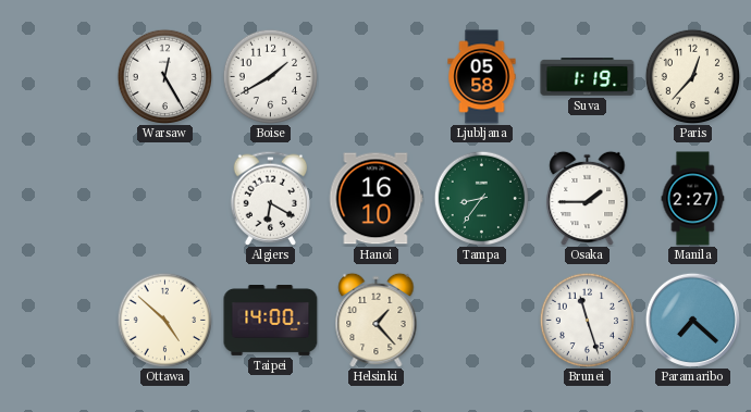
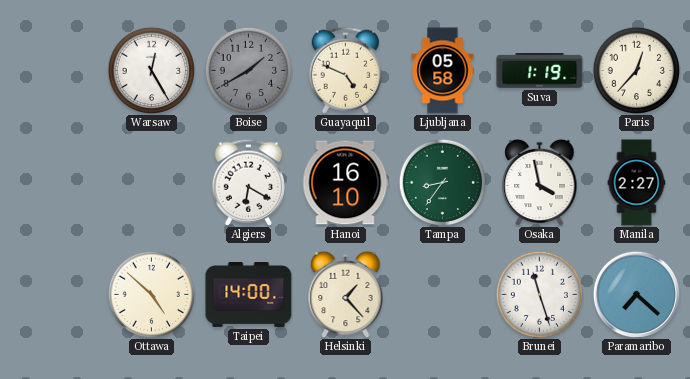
Boise dial: white -> grey
Guayaquil: none -> 4:49
Osaka: 1:45 -> 3:58
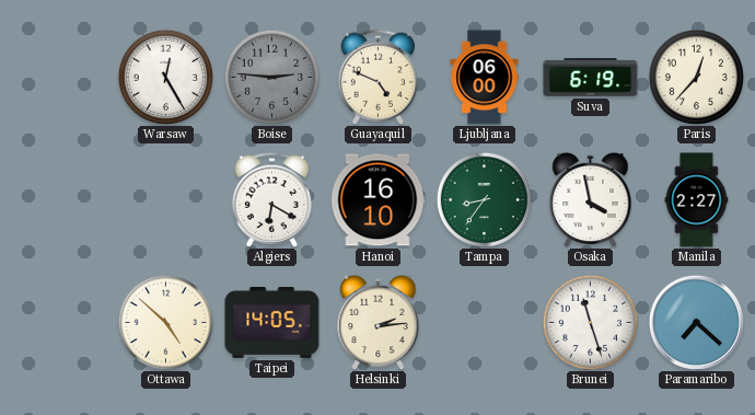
Boise: 1:40 -> 2:46
Ljubljana: 05:58 -> 06:00
Suva: 1:19 -> 6:19
Taipei: 14:00 -> 14:05
Helsinki: 1:23 -> 2:14
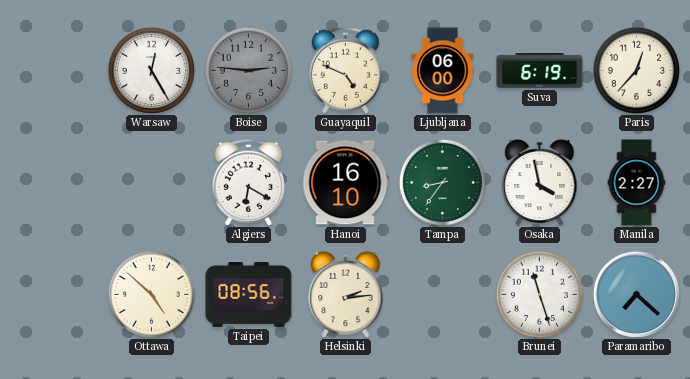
Taipei: 14:05 -> 08:56
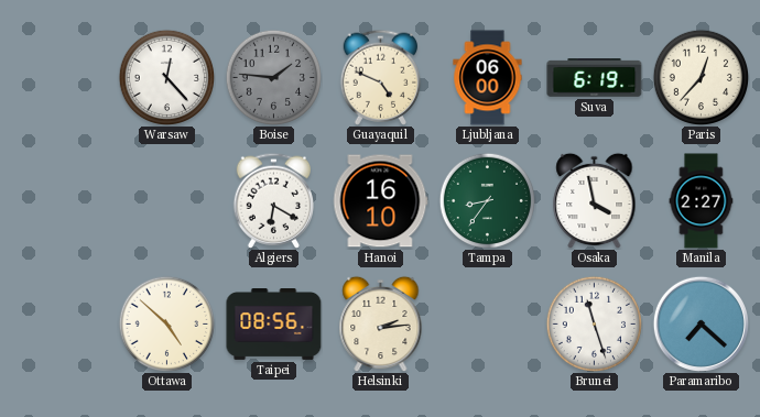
Warsaw: 12:25 -> 12:23
Boise: 2:46 -> 1:46
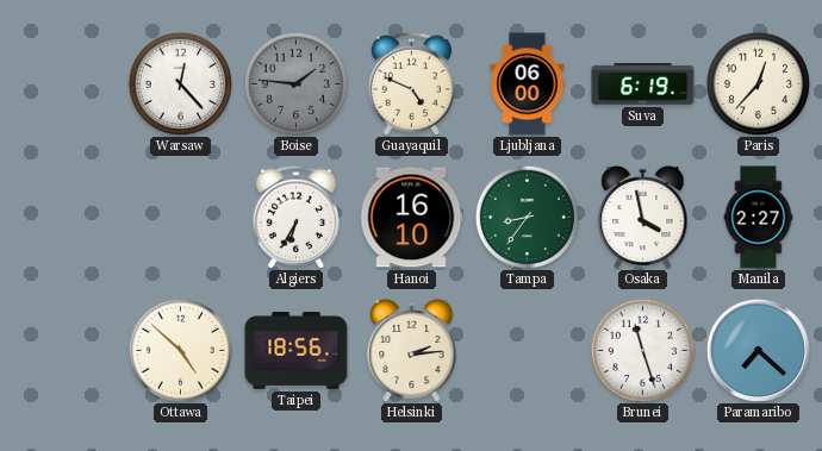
Algiers: 6:20 -> 6:35
Taipei: 08:56 -> 18:56
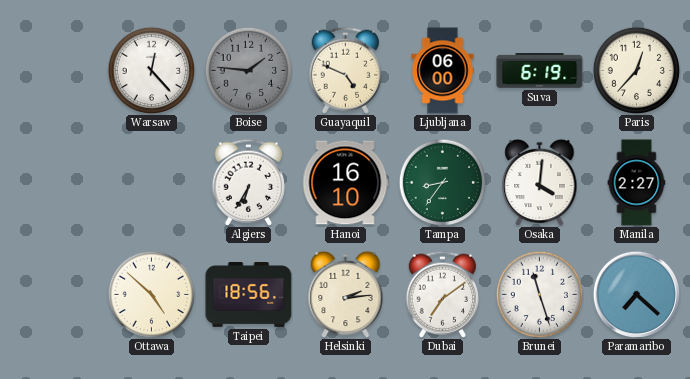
Osaka: 3:58 -> 4:01
Dubai: none -> 7:09
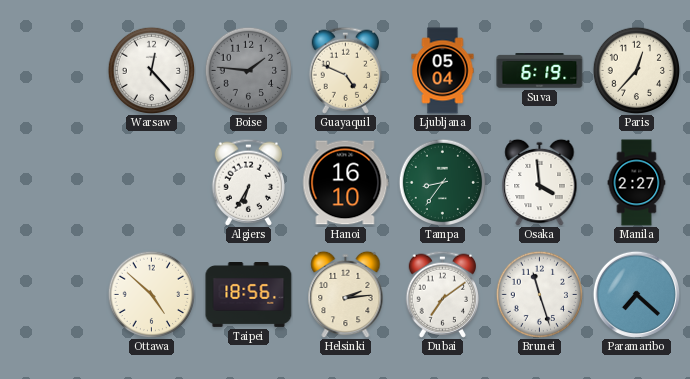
Ljubljana: 06:00 -> 05:04
Osaka: 4:01 -> 3:59
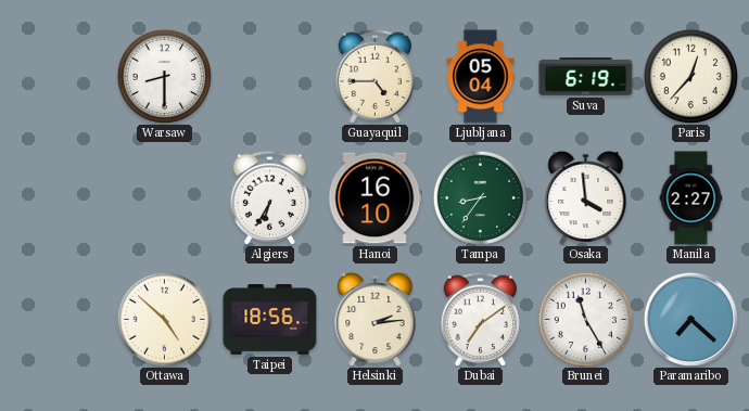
Warsaw: 12:23 -> 8:30
Boise: 1:46 -> none
Guayaquil: 4:49 -> 4:45
Brunei: 11:27 -> 11:25
